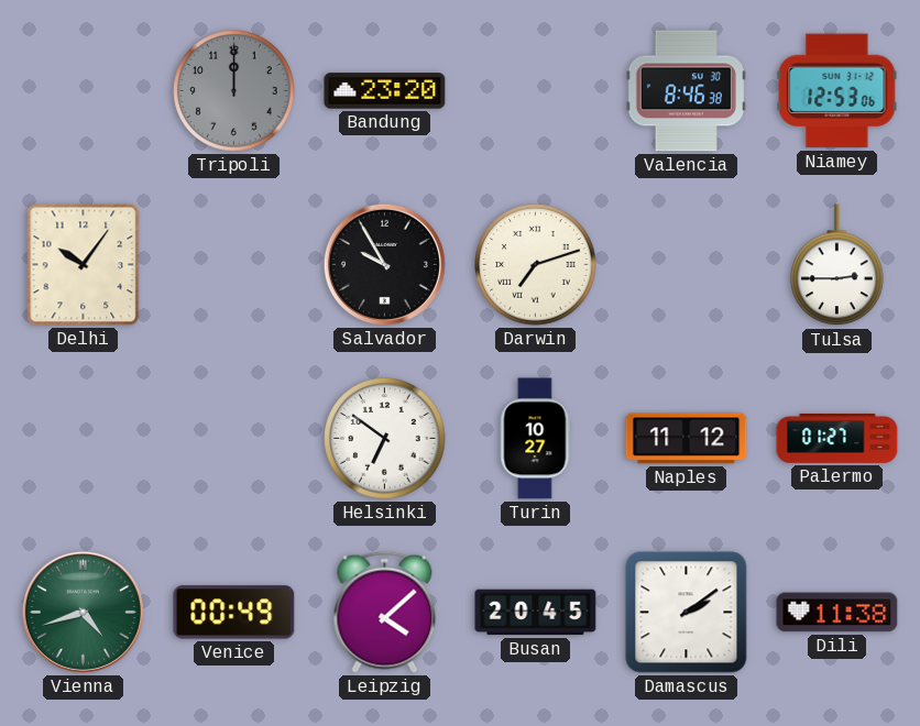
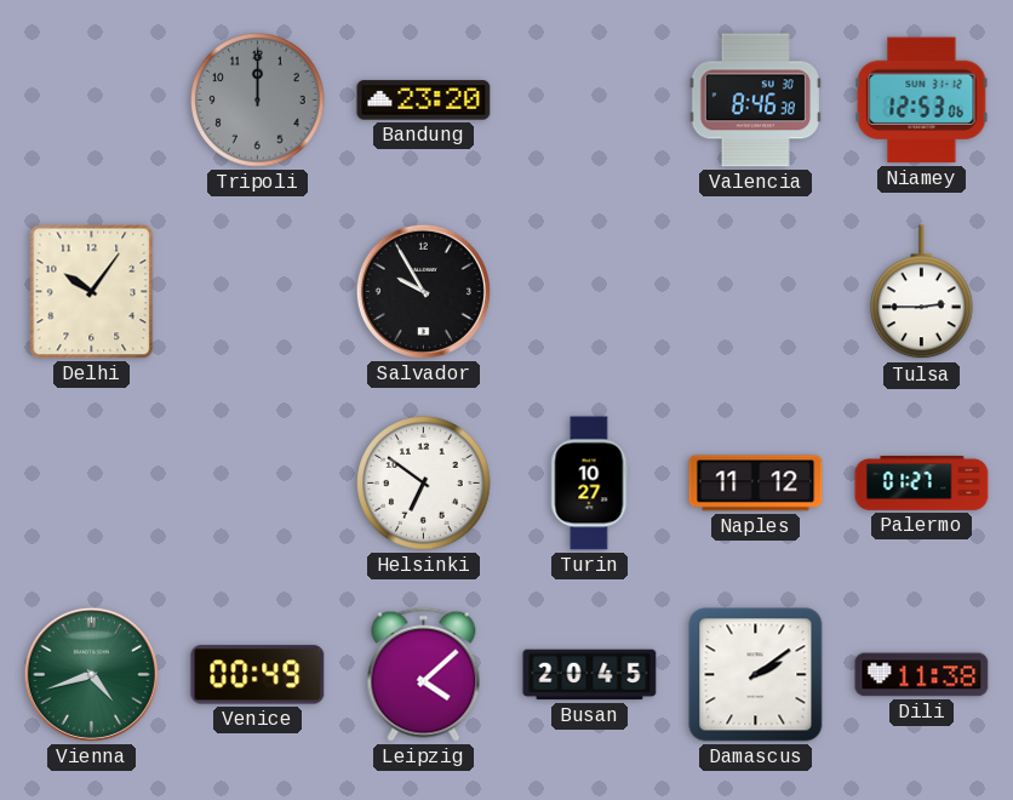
Darwin: 7:12 -> none
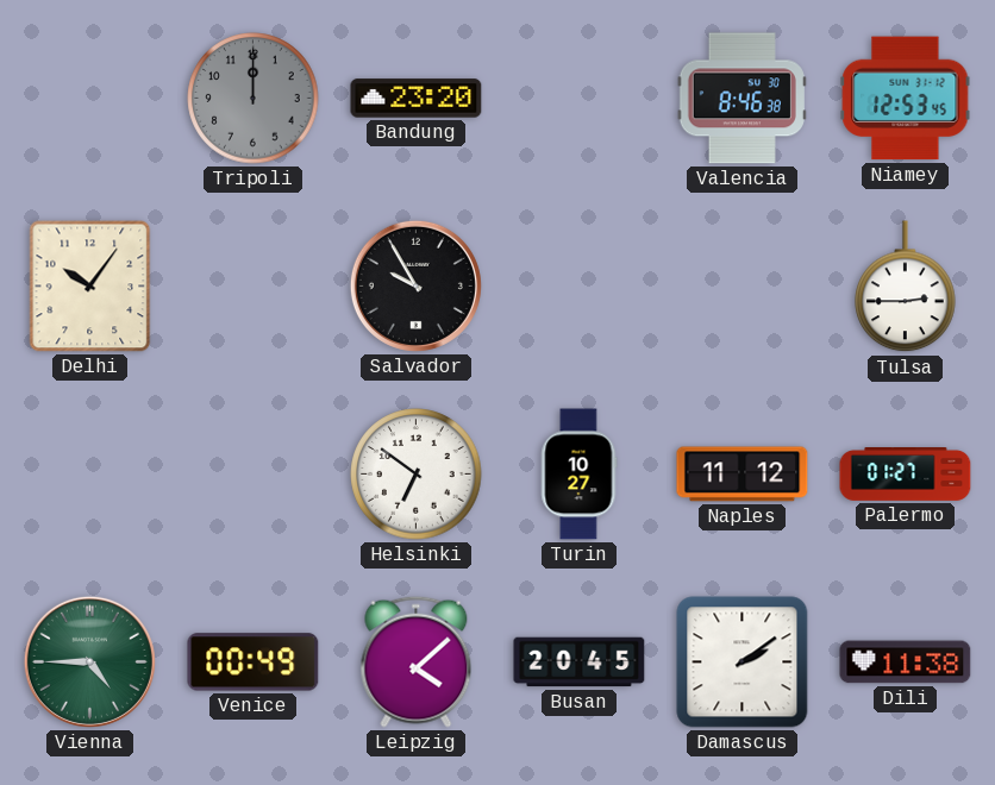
Niamey: 12:53:06 -> 12:53:45
Vienna: 4:42 -> 4:45
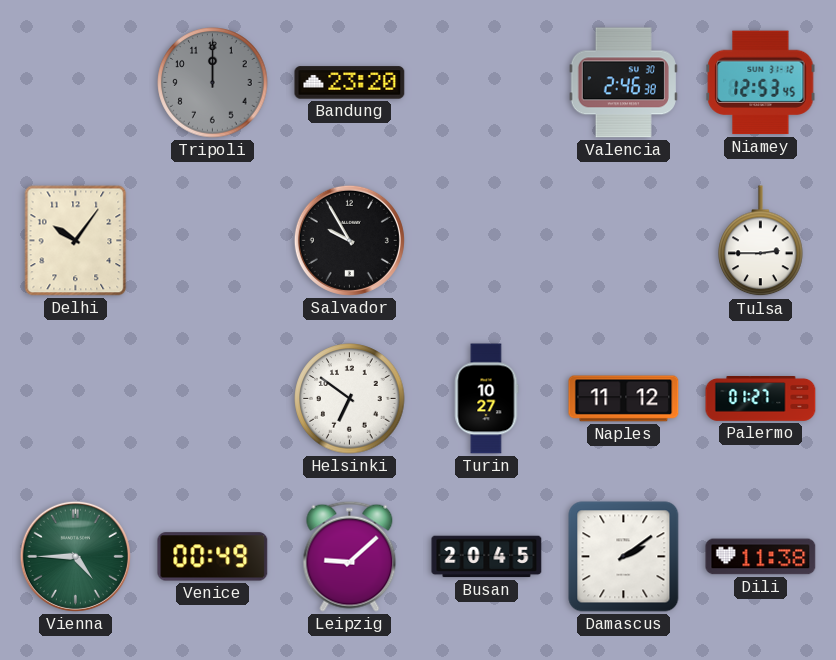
Valencia: 8:46 -> 2:46
Leipzig: 4:08 -> 9:08
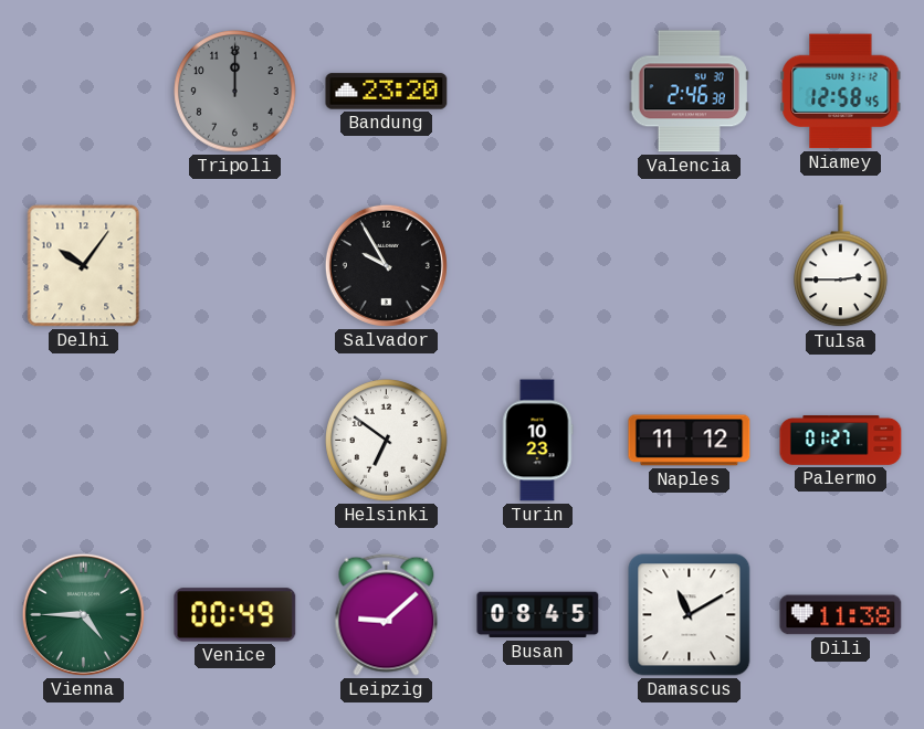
Niamey: 12:53 -> 12:58
Turin: 10:27 -> 10:23
Busan: 20:45 -> 08:45
Damascus: 2:09 -> 11:10
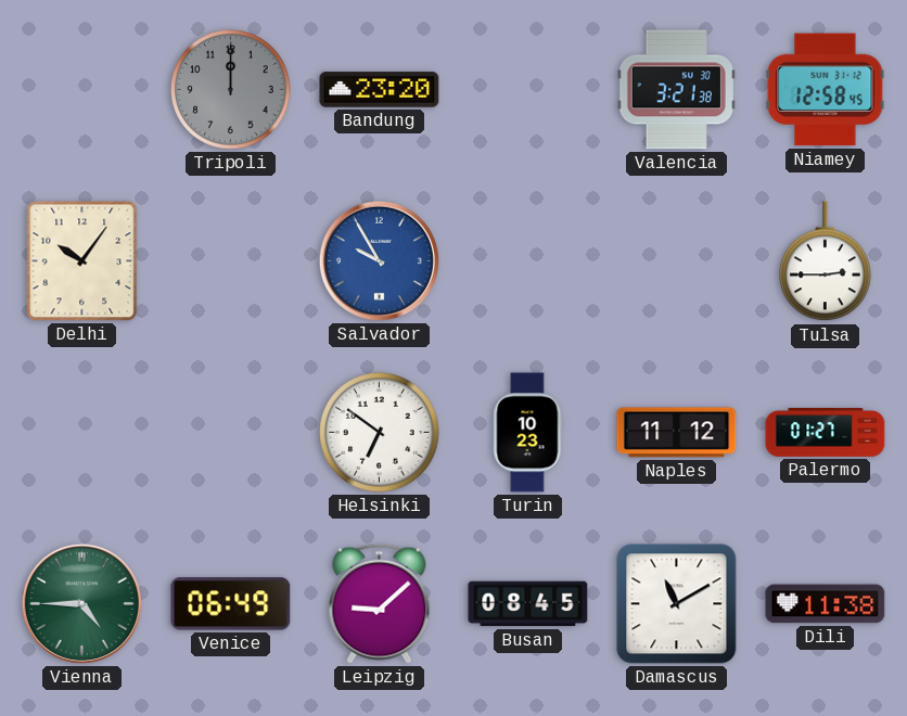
Valencia: 2:46 -> 3:21
Salvador dial: black -> blue
Venice: 00:49 -> 06:49
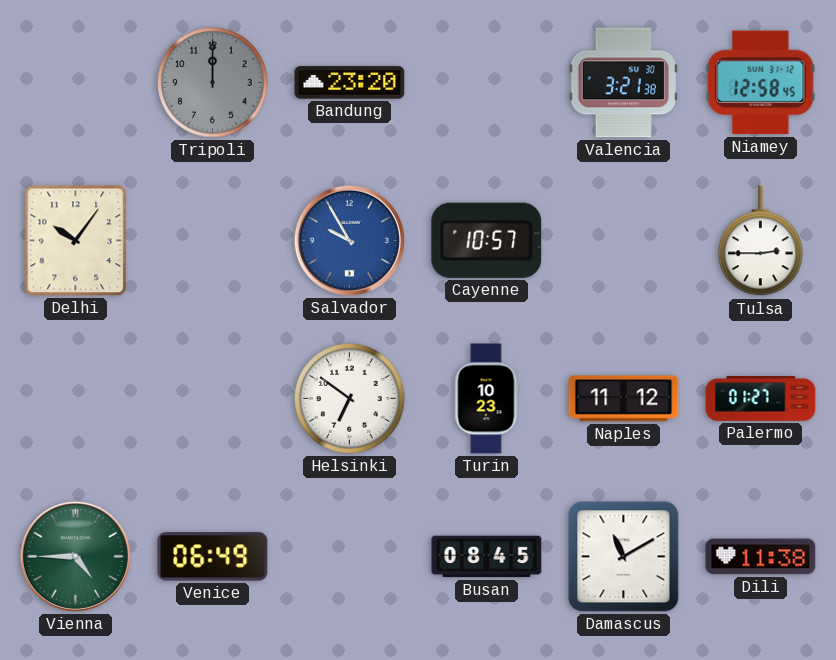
Cayenne: none -> 10:57
Leipzig: 9:08 -> none
